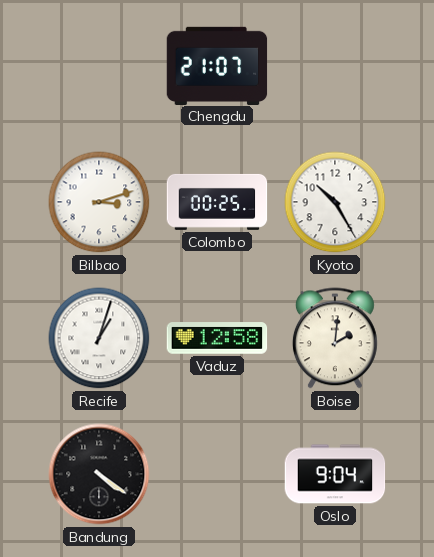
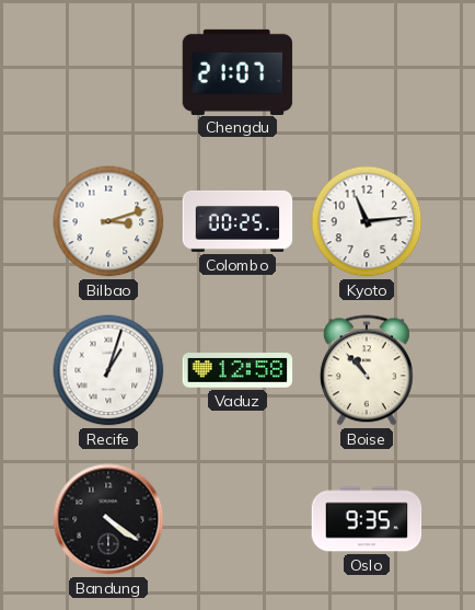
Kyoto: 10:25 -> 11:14
Boise: 2:01 -> 10:53
Oslo: 9:04 -> 9:35
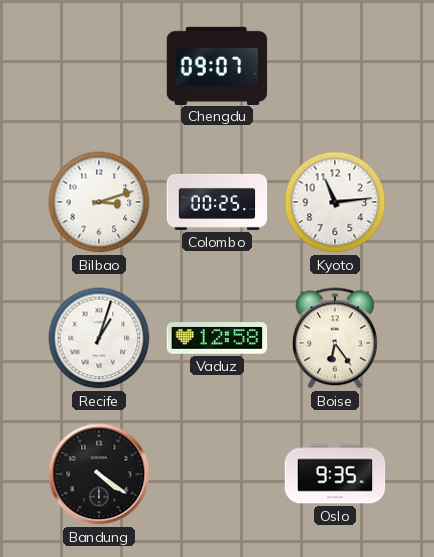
Chengdu: 21:07 -> 09:07
Boise: 10:53 -> 6:24
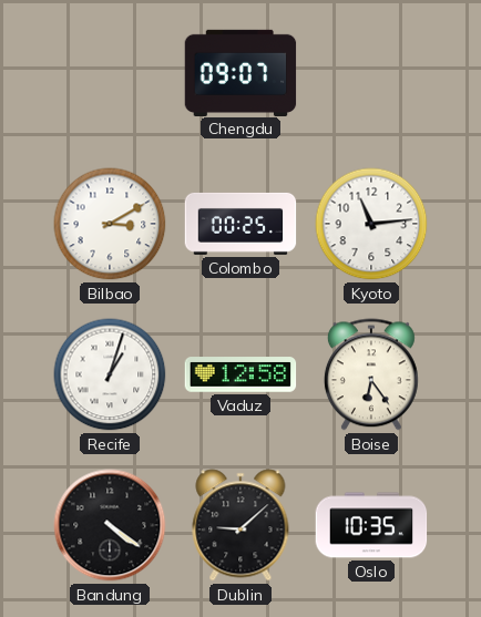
Bilbao: 3:12 -> 3:10
Dublin: none -> 9:08
Oslo: 9:35 -> 10:35
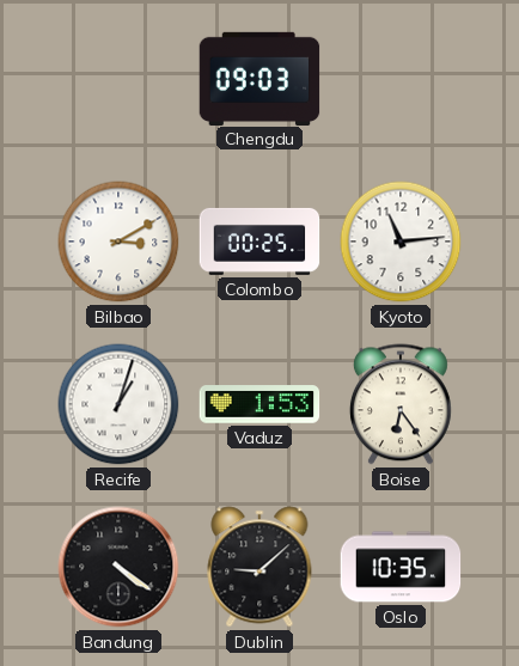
Chengdu: 09:07 -> 09:03
Vaduz: 12:58 -> 1:53
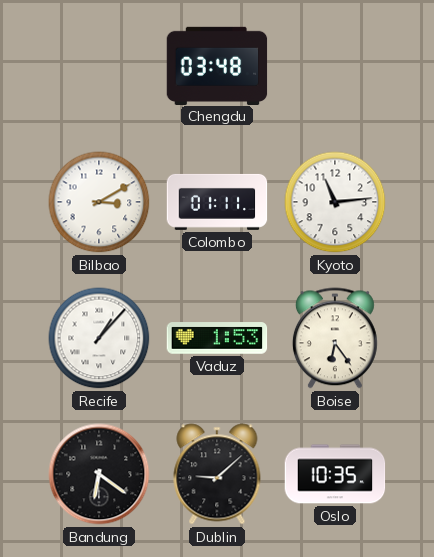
Chengdu: 09:03 -> 03:48
Colombo: 00:25 -> 01:11
Recife: 1:03 -> 1:07
Bandung: 4:21 -> 6:21
